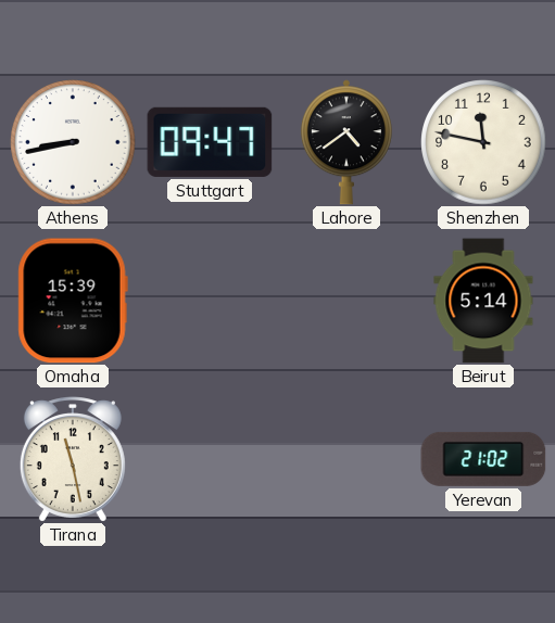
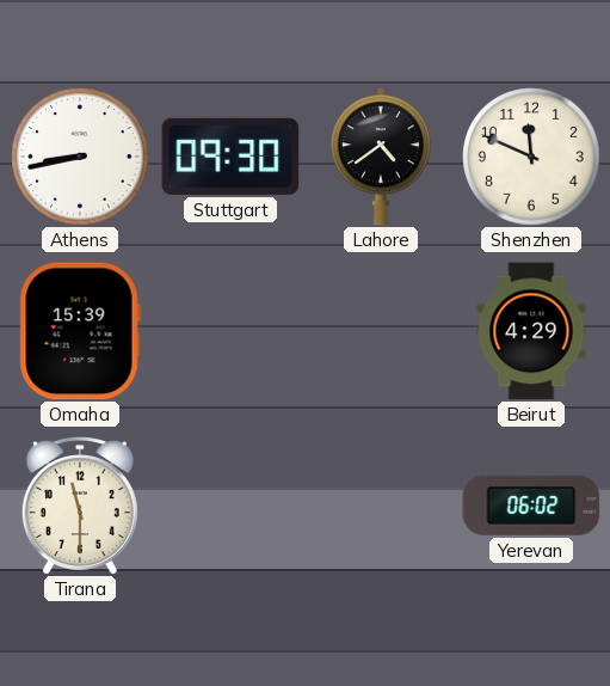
Stuttgart: 09:47 -> 09:30
Shenzhen: 11:47 -> 11:49
Beirut: 5:14 -> 4:29
Tirana: 11:28 -> 11:30
Yerevan: 21:02 -> 06:02
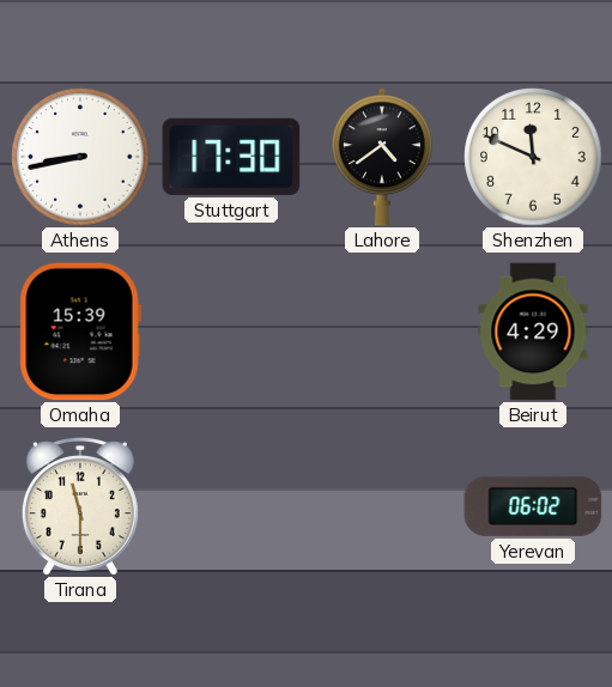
Stuttgart: 09:30 -> 17:30
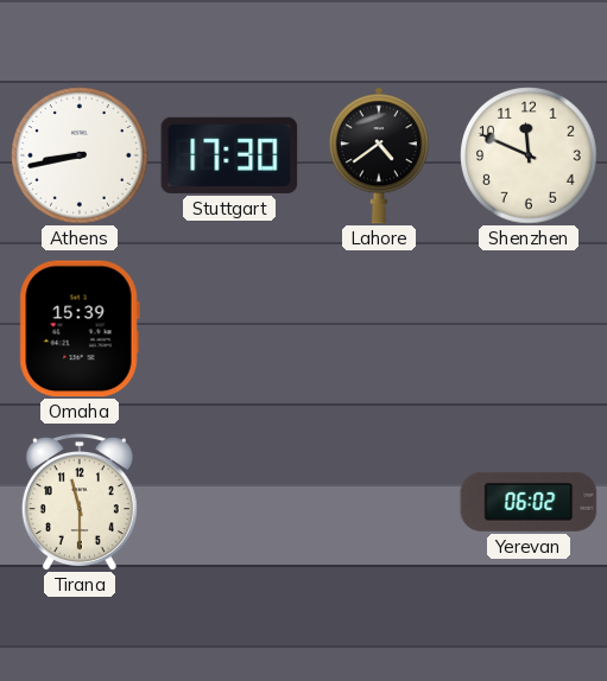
Beirut: 4:29 -> none
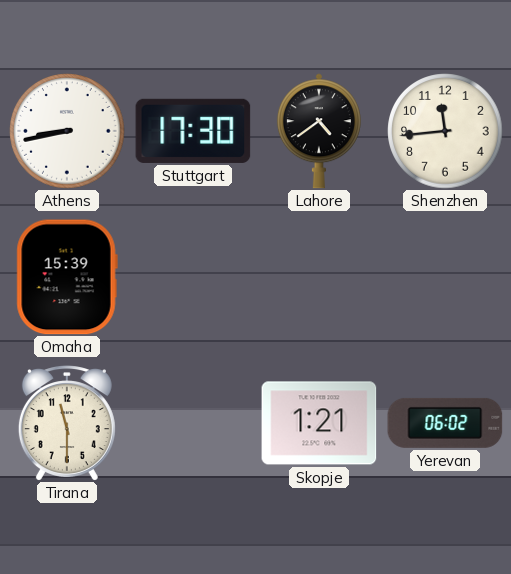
Shenzhen: 11:49 -> 11:44
Skopje: none -> 1:21
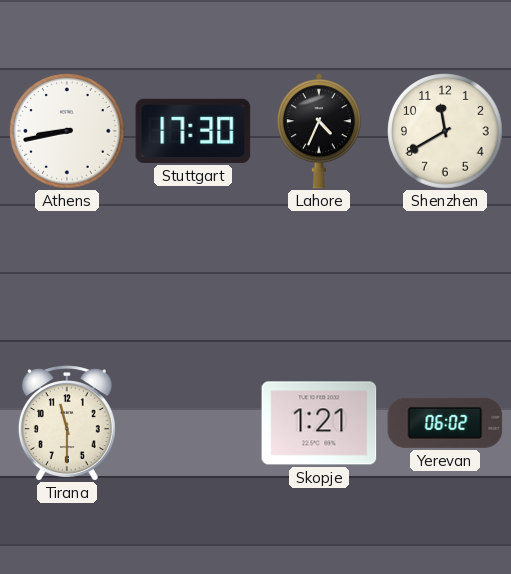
Lahore: 4:39 -> 4:34
Shenzhen: 11:44 -> 11:40
Omaha: 15:39 -> none
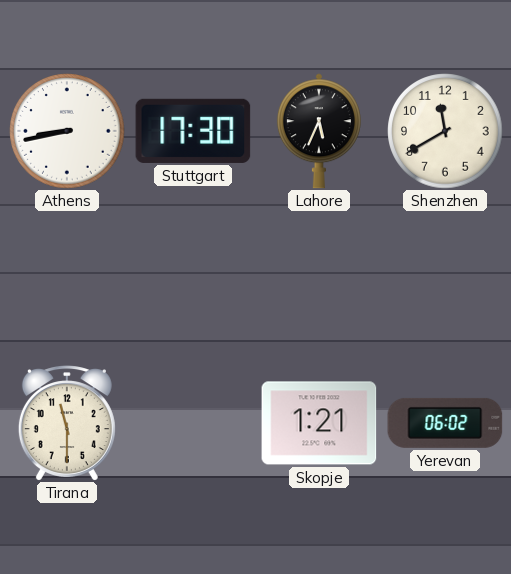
Lahore: 4:34 -> 5:34
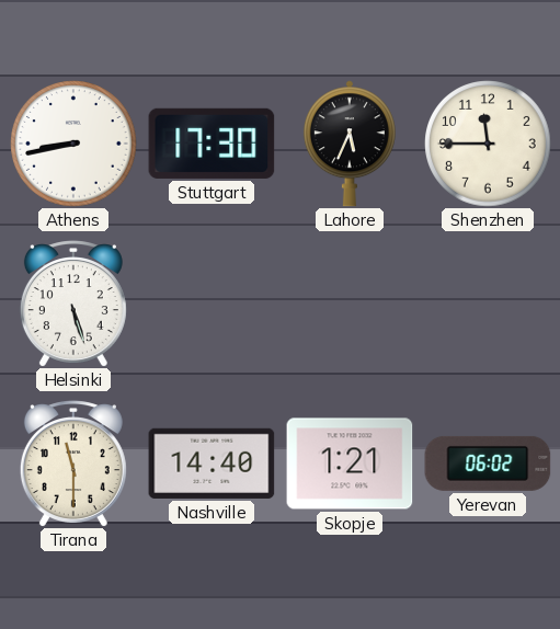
Shenzhen: 11:40 -> 11:45
Helsinki: none -> 5:27
Nashville: none -> 14:40
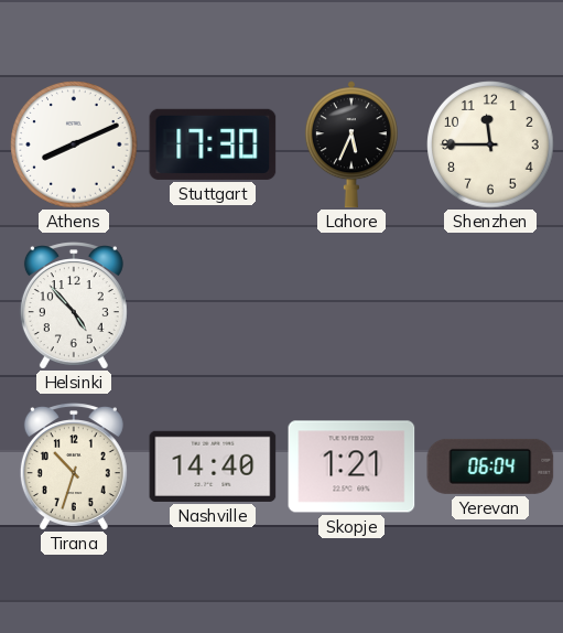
Athens: 8:43 -> 8:11
Helsinki: 5:27 -> 4:53
Tirana: 11:30 -> 10:33
Yerevan: 06:02 -> 06:04
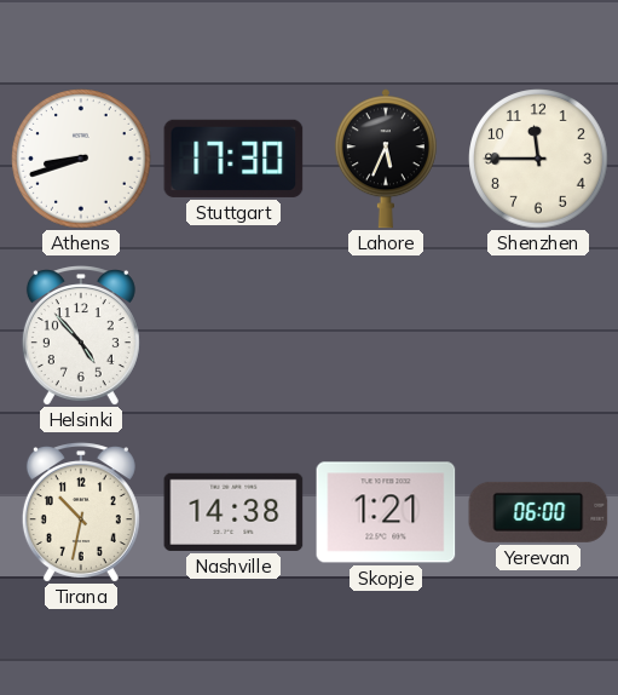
Athens: 8:11 -> 8:42
Tirana: 10:33 -> 10:32
Nashville: 14:40 -> 14:38
Yerevan: 06:04 -> 06:00
